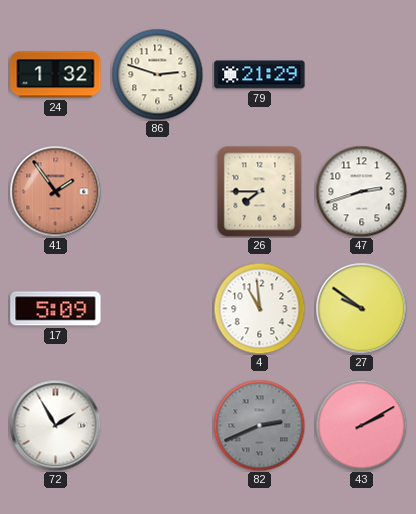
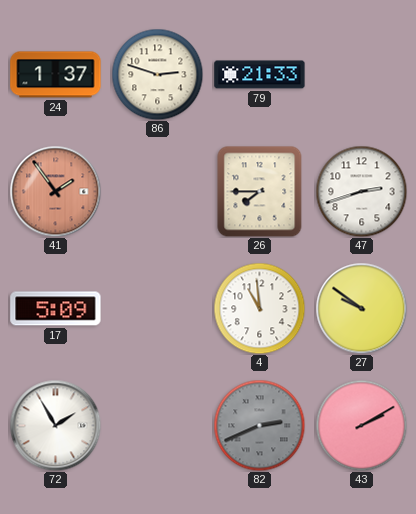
24: 1:32 -> 1:37
79: 21:29 -> 21:33
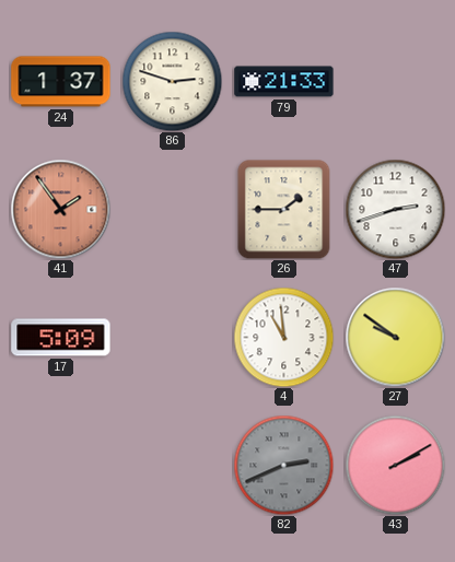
26: 7:45 -> 1:45
72: 1:55 -> none
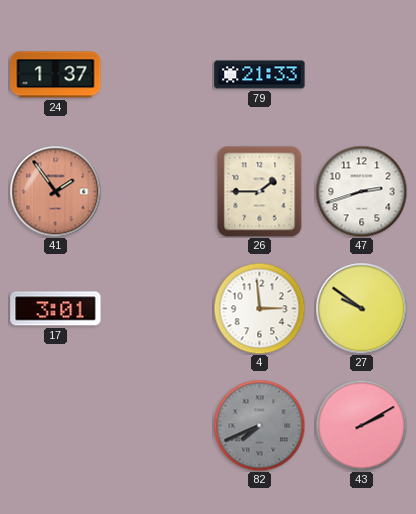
86: 2:48 -> none
17: 5:09 -> 3:01
4: 10:59 -> 2:59
82: 2:41 -> 7:41
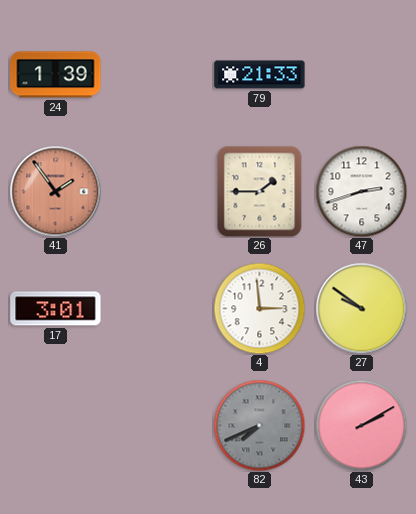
24: 1:37 -> 1:39
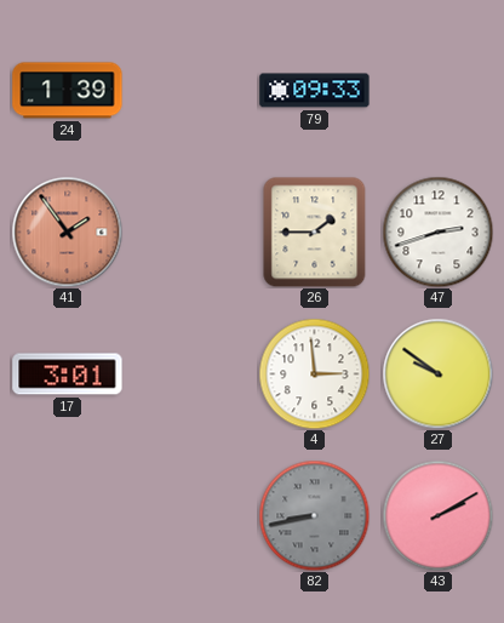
79: 21:33 -> 09:33
82: 7:41 -> 8:43
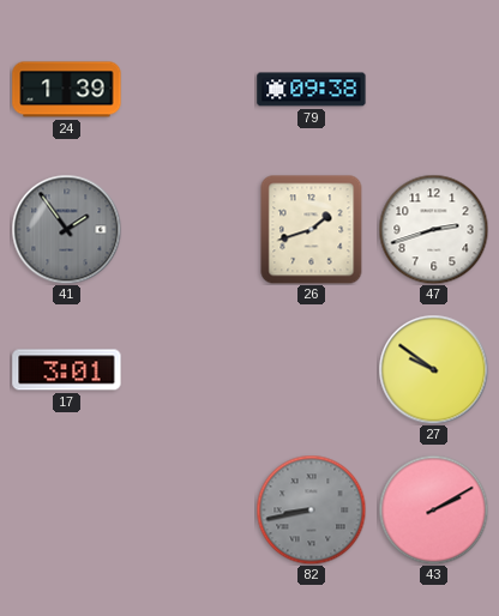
79: 09:33 -> 09:38
41 dial: salmon -> grey
26: 1:45 -> 1:42
4: 2:59 -> none
